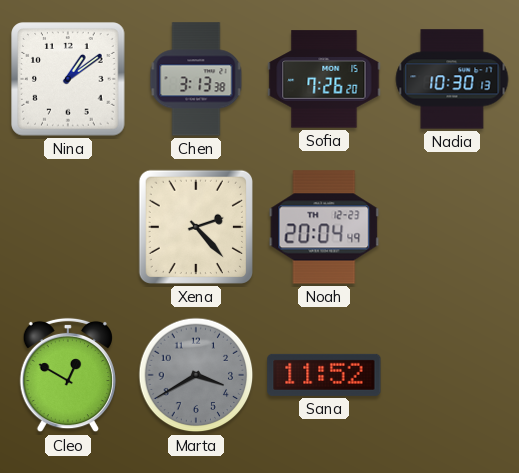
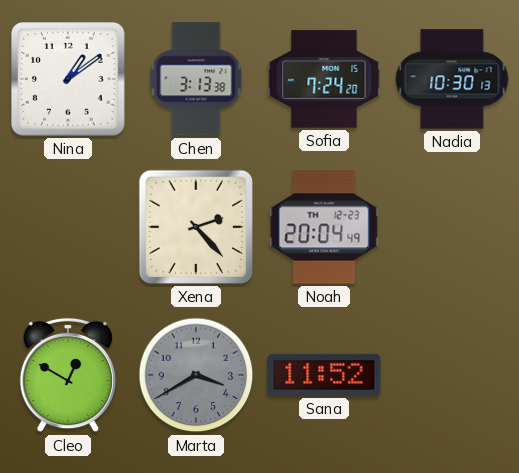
Sofia: 7:26 -> 7:24
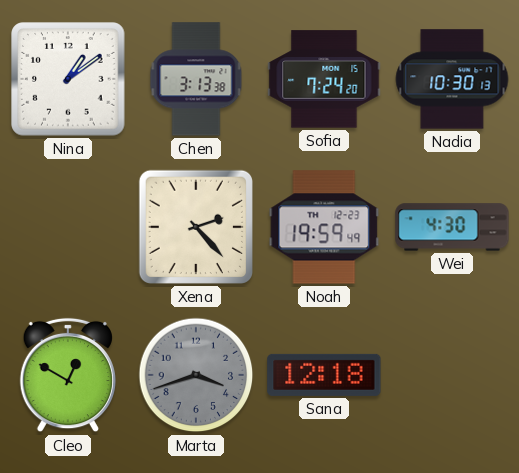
Noah: 20:04 -> 19:59
Wei: none -> 4:30
Marta: 3:40 -> 3:42
Sana: 11:52 -> 12:18
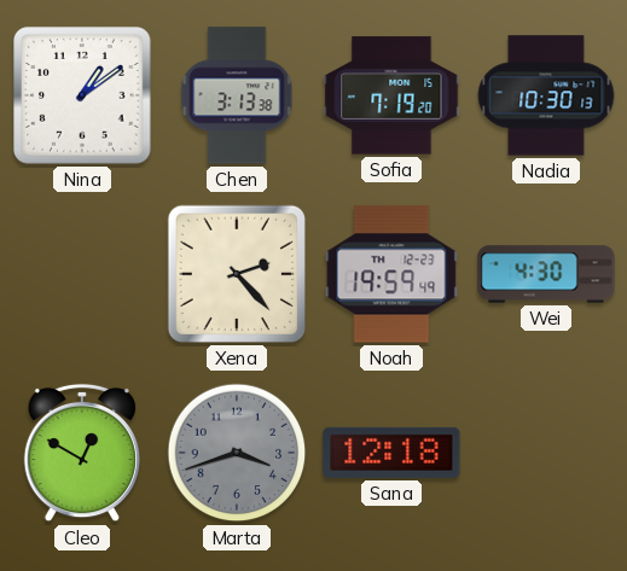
Sofia: 7:24 -> 7:19
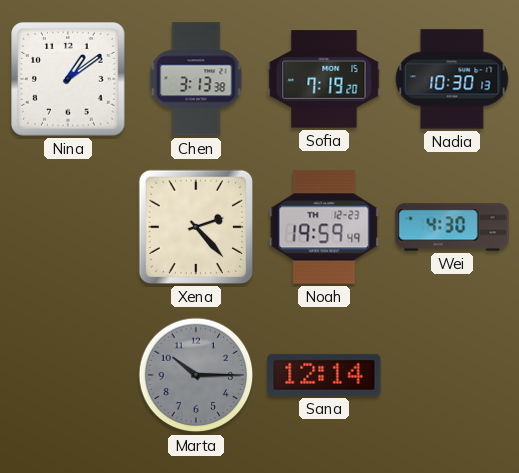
Cleo: 12:50 -> none
Marta: 3:42 -> 10:15
Sana: 12:18 -> 12:14
